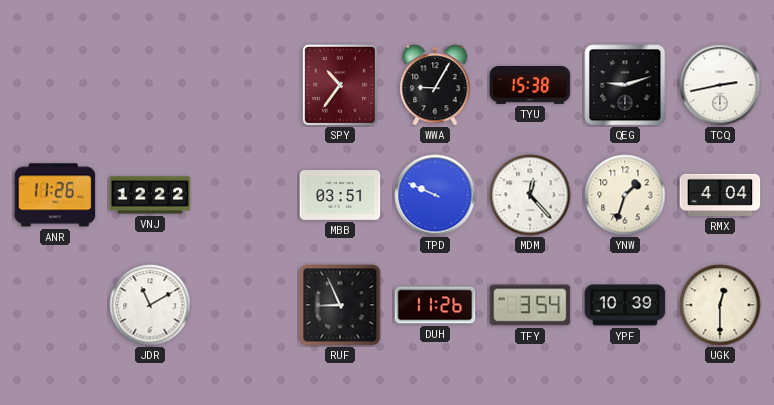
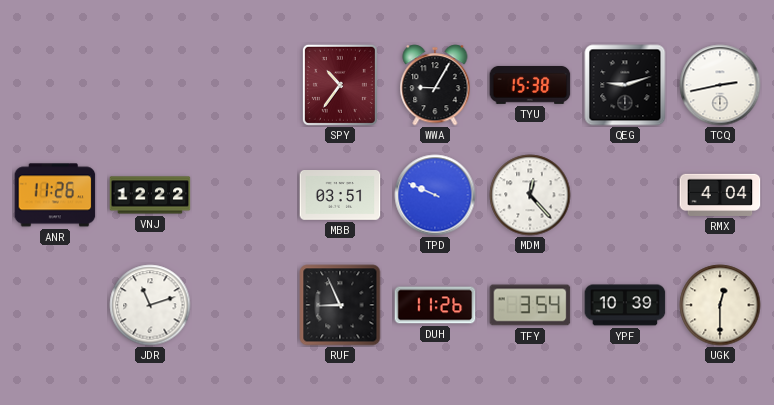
YNW: 1:33 -> none
JDR: 11:10 -> 11:12
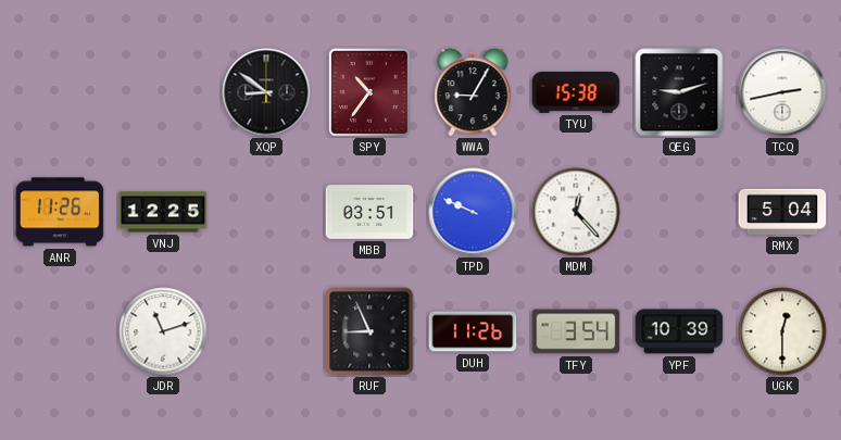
XQP: none -> 8:51
VNJ: 12:22 -> 12:25
RMX: 4:04 -> 5:04
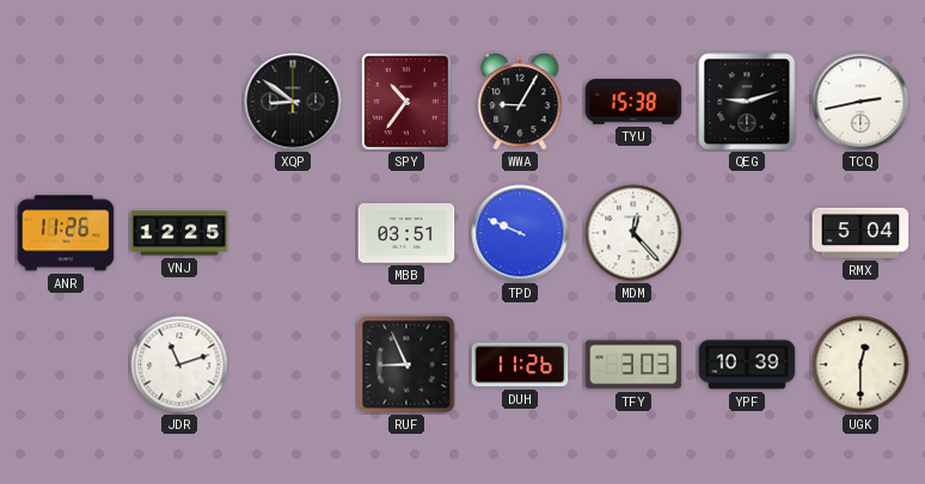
TFY: 3:54 -> 3:03
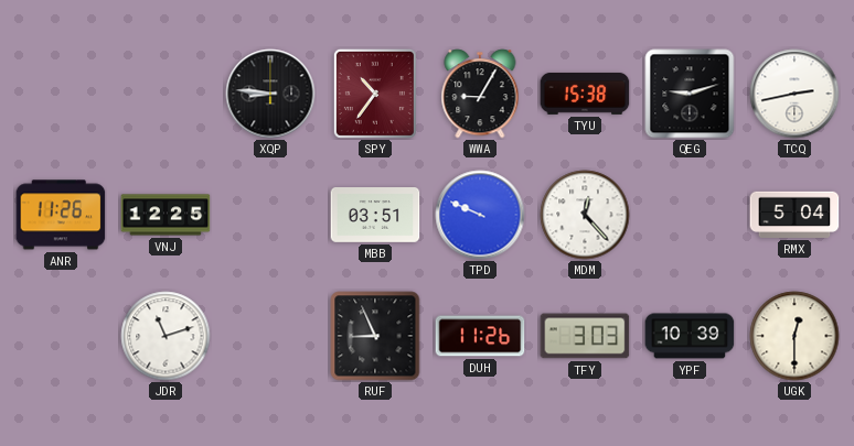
XQP: 8:51 -> 8:46
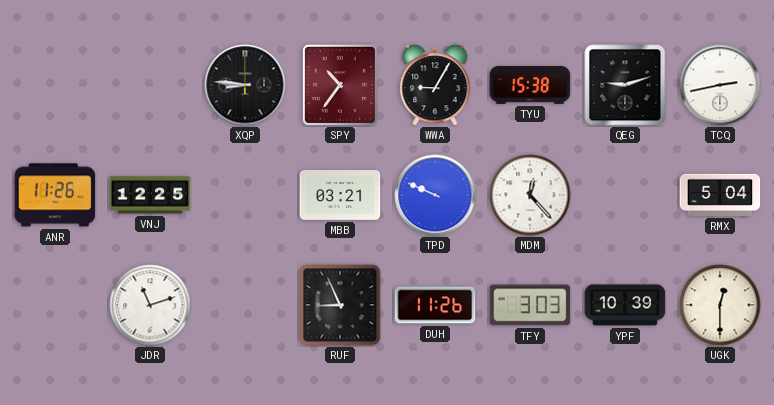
MBB: 03:51 -> 03:21
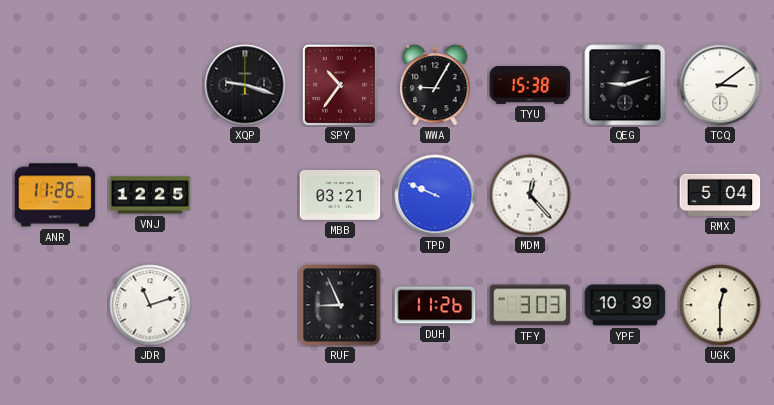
XQP: 8:46 -> 9:18
TCQ: 2:43 -> 3:09
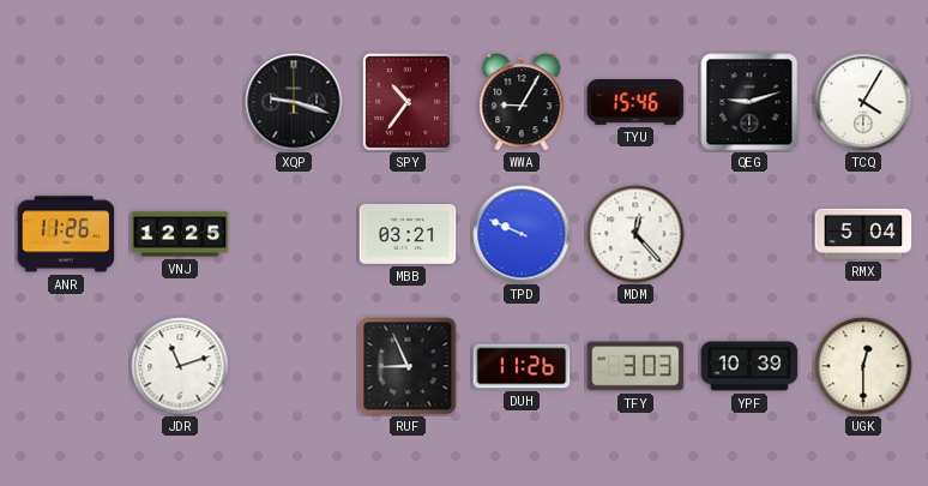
TYU: 15:38 -> 15:46
TCQ: 3:09 -> 4:05
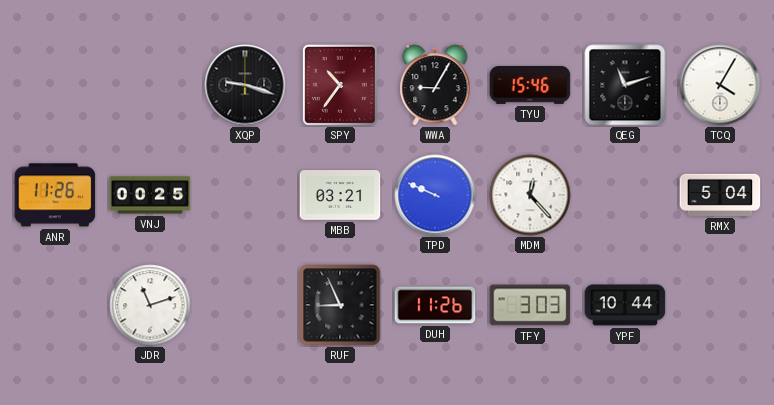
QEG: 9:12 -> 11:12
VNJ: 12:25 -> 00:25
YPF: 10:39 -> 10:44
UGK: 12:30 -> none
